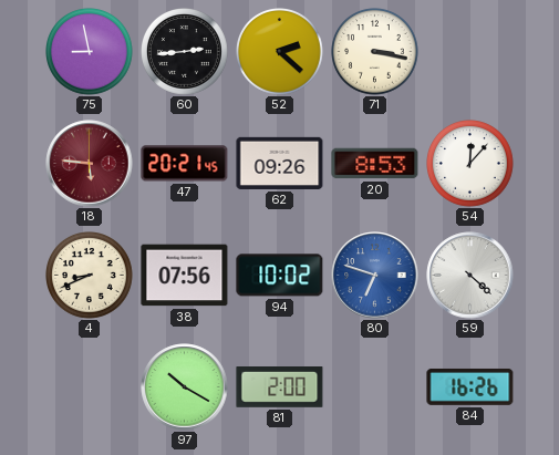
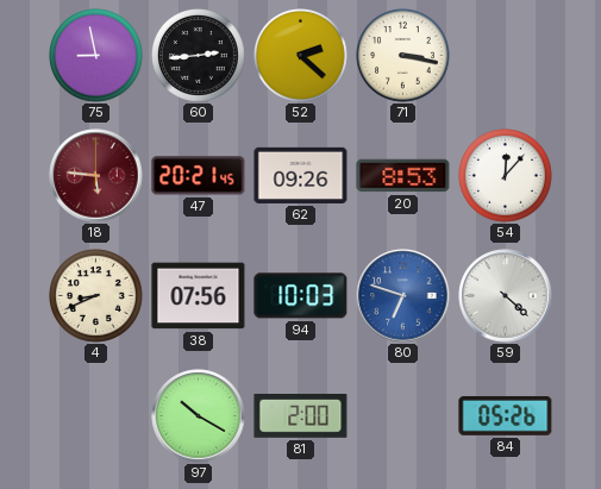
94: 10:02 -> 10:03
84: 16:26 -> 05:26
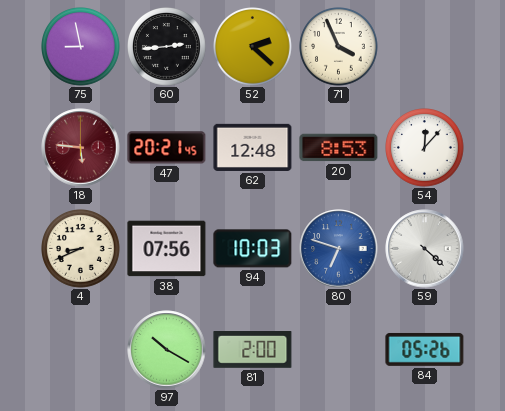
71: 3:17 -> 3:56
62: 09:26 -> 12:48
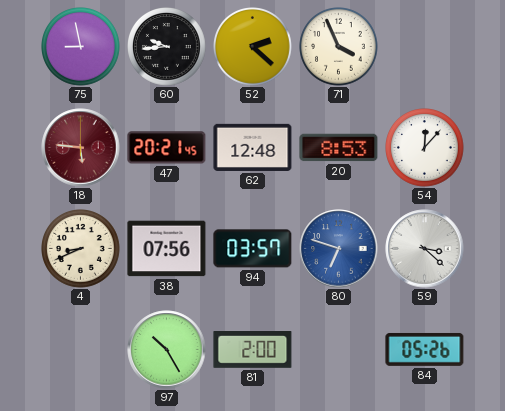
60: 2:44 -> 9:44
94: 10:03 -> 03:57
59: 4:22 -> 3:22
97: 10:20 -> 10:25
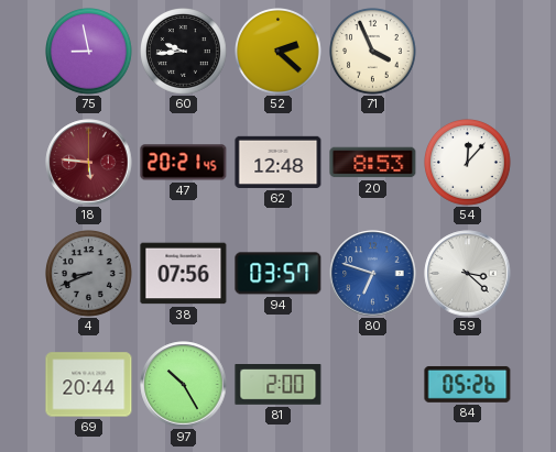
4 dial: cream -> grey
69: none -> 20:44
